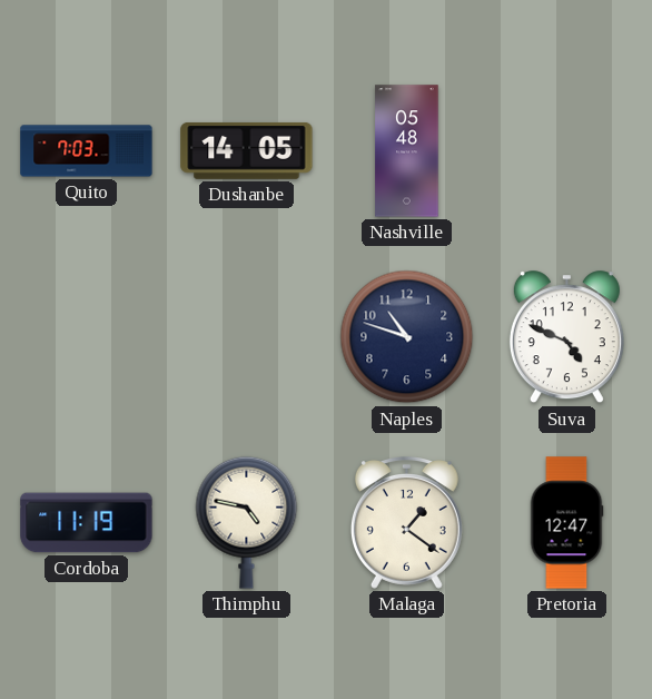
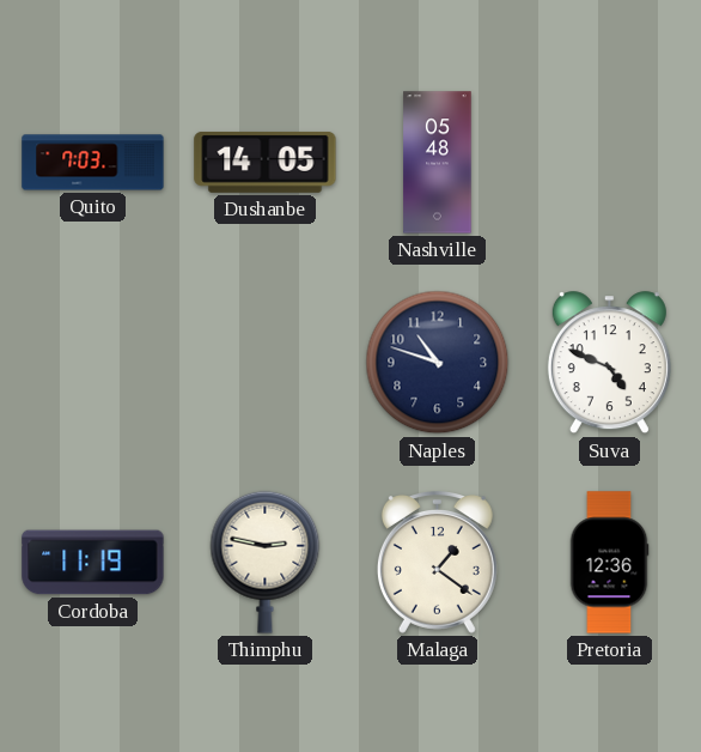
Thimphu: 4:47 -> 2:47
Pretoria: 12:47 -> 12:36
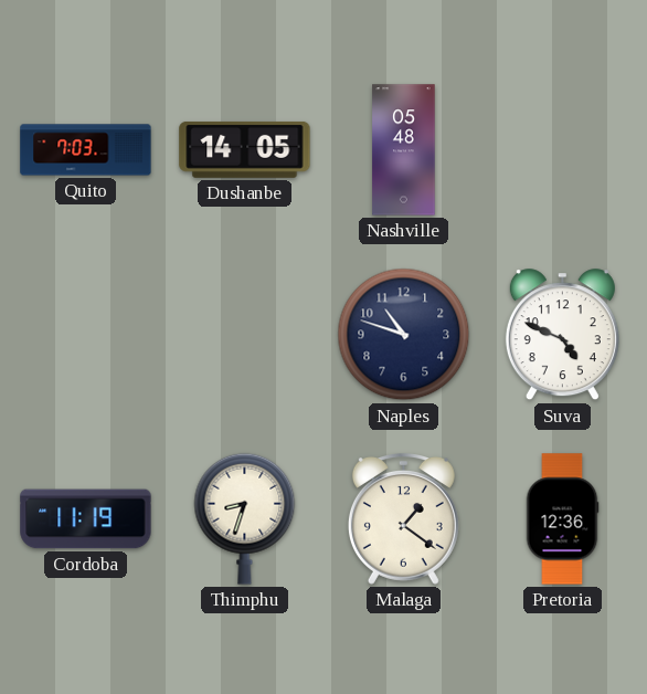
Thimphu: 2:47 -> 8:33
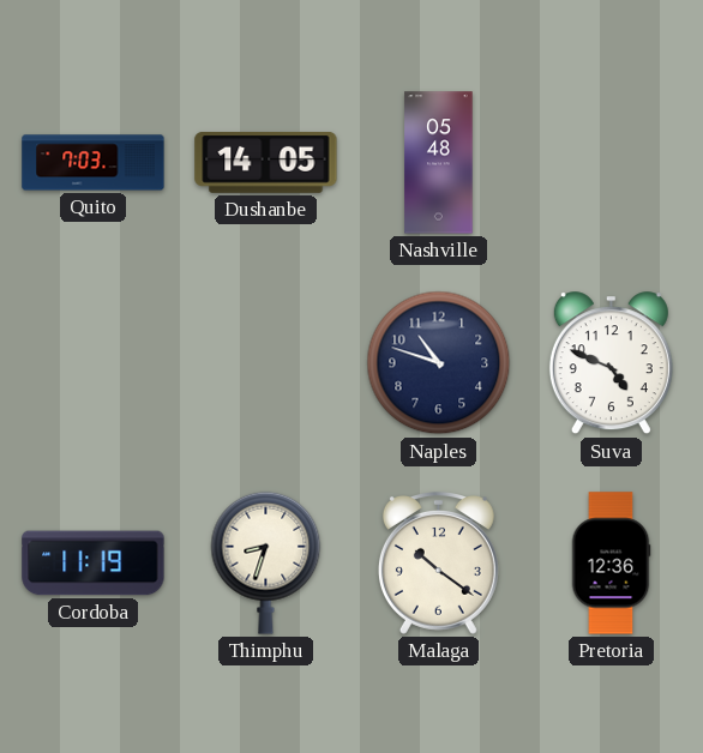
Malaga: 1:21 -> 10:21
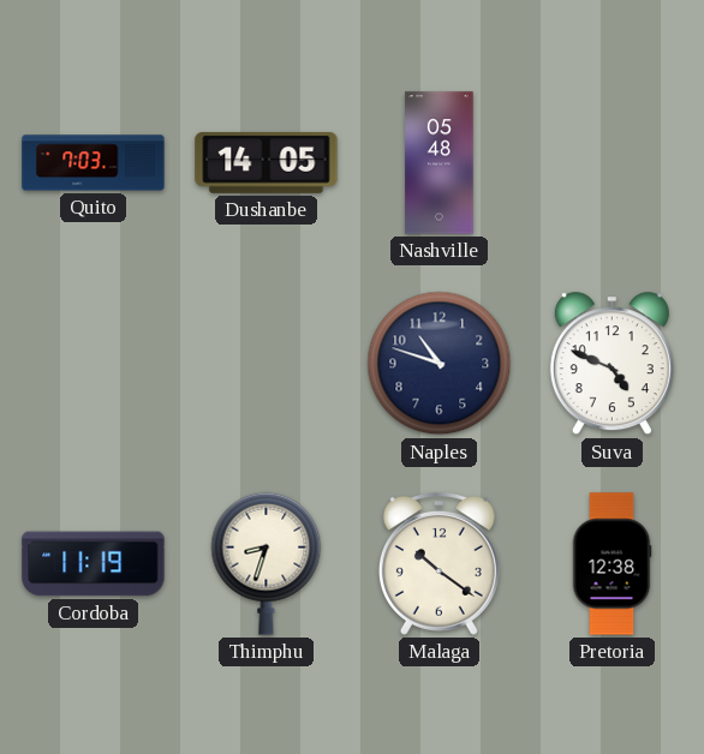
Pretoria: 12:36 -> 12:38
